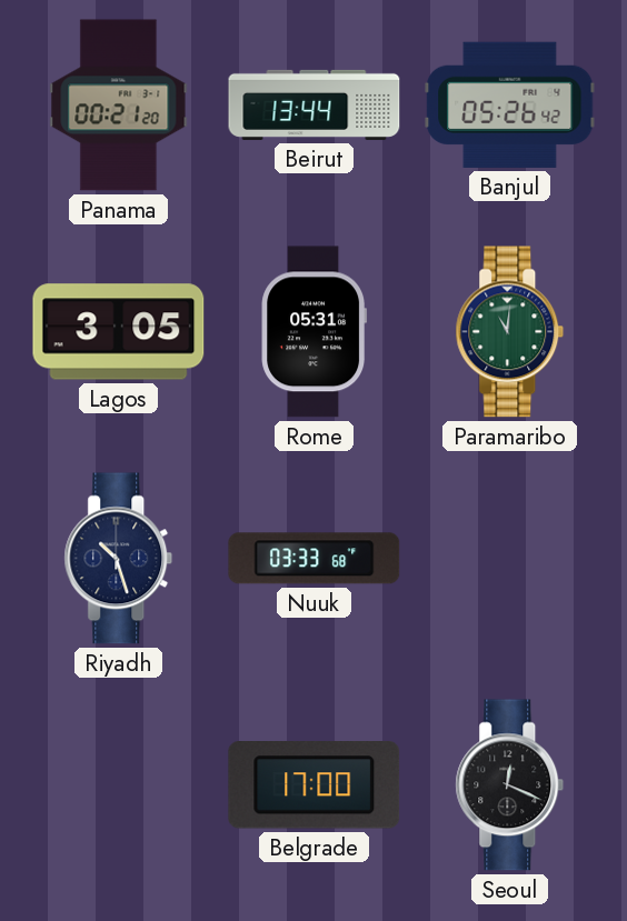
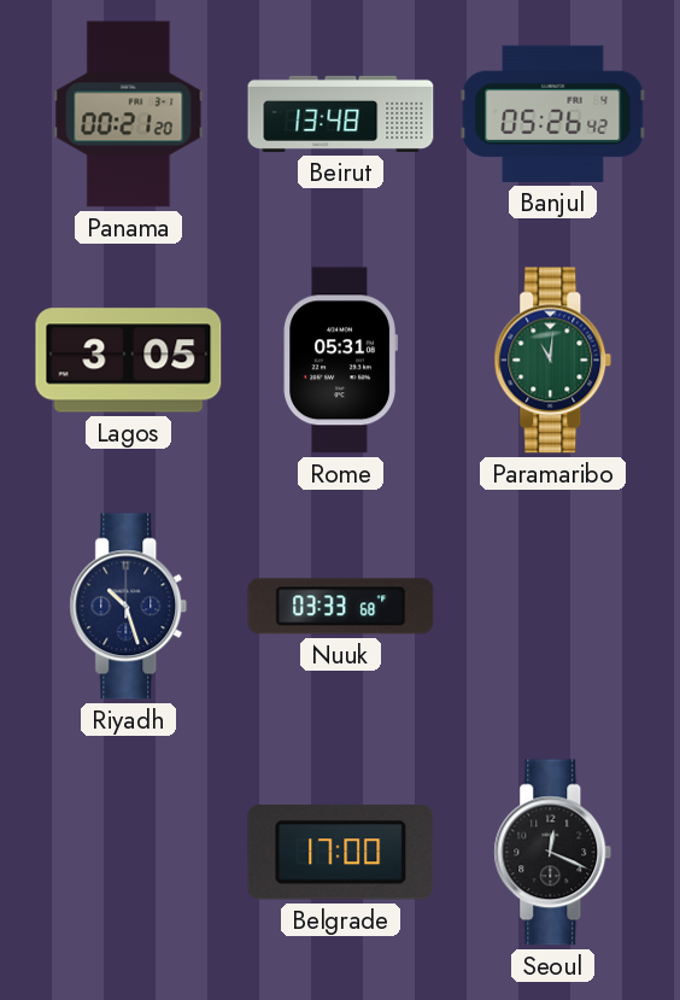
Beirut: 13:44 -> 13:48
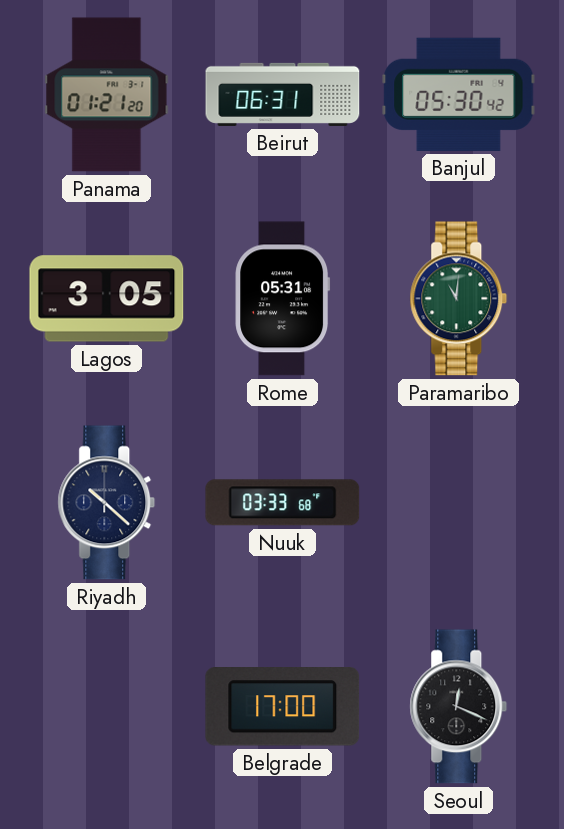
Panama: 00:21 -> 01:21
Beirut: 13:48 -> 06:31
Banjul: 05:26 -> 05:30
Riyadh: 10:27 -> 10:22
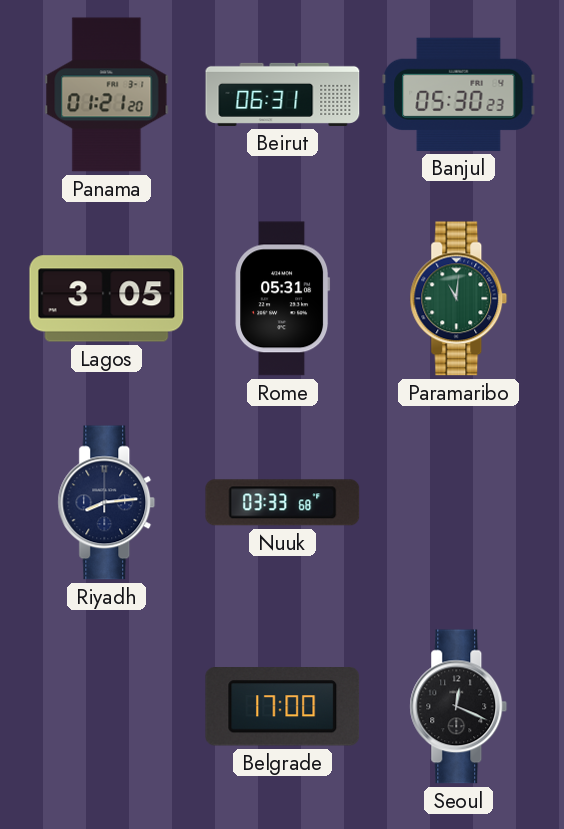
Banjul: 05:30:42 -> 05:30:23
Riyadh: 10:22 -> 8:14
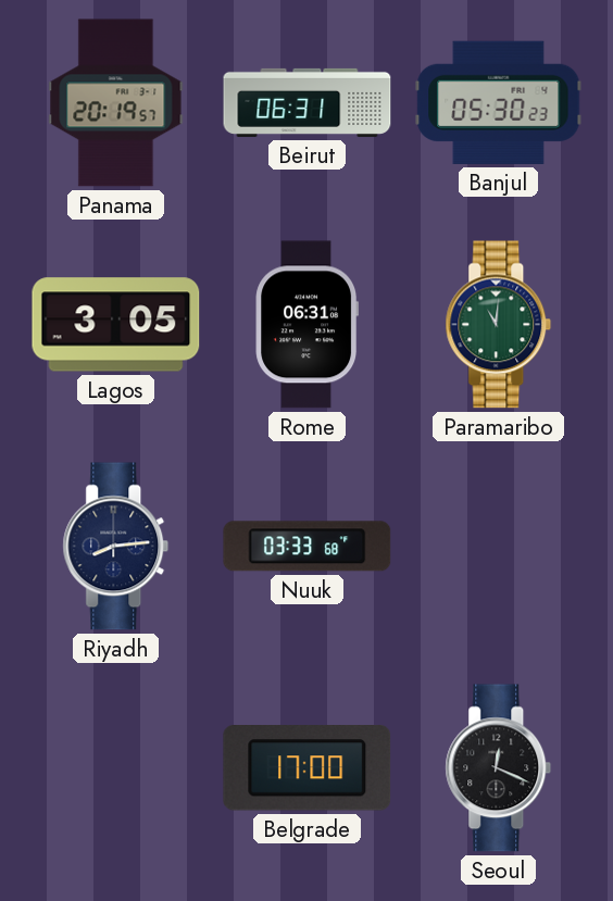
Panama: 01:21 -> 20:19
Rome: 05:31 -> 06:31
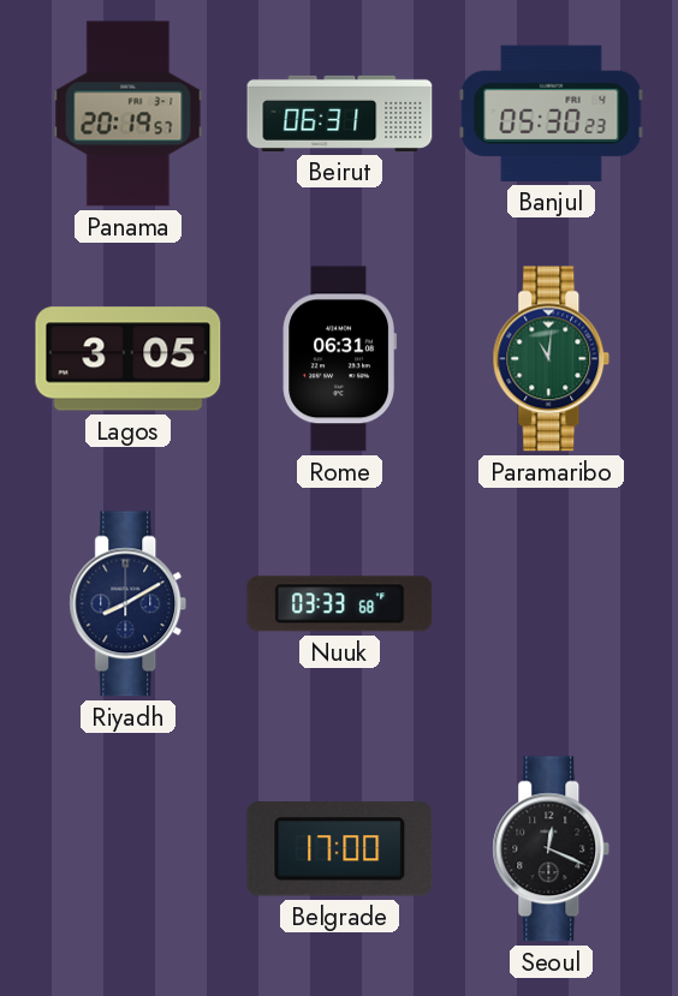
Riyadh: 8:14 -> 8:10
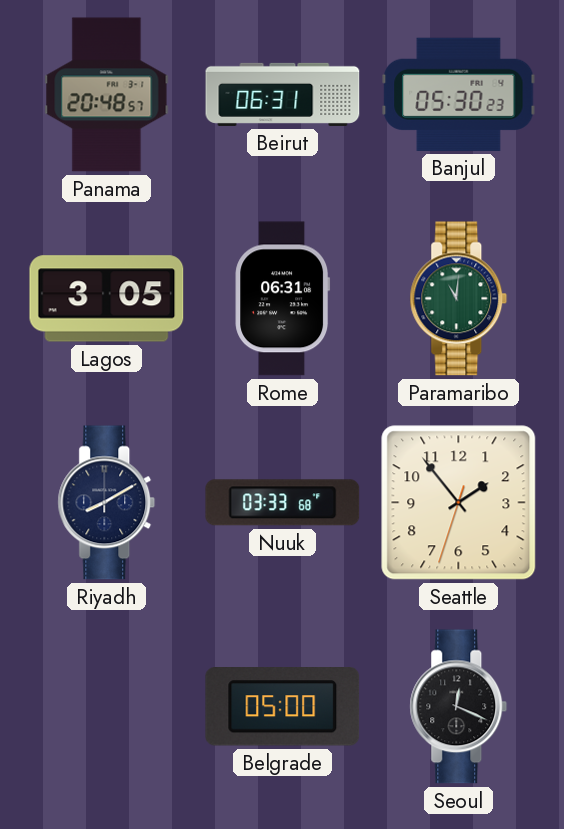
Panama: 20:19 -> 20:48
Seattle: none -> 1:53
Belgrade: 17:00 -> 05:00
